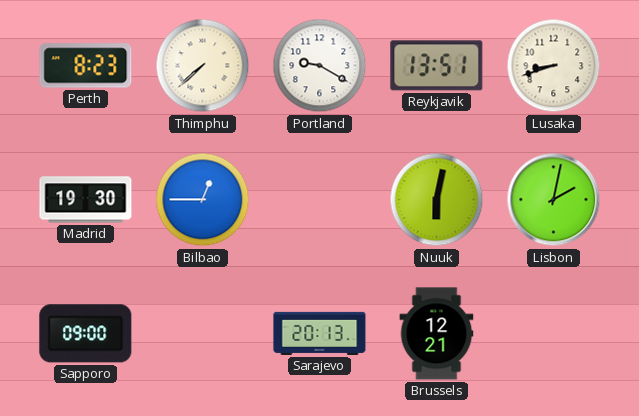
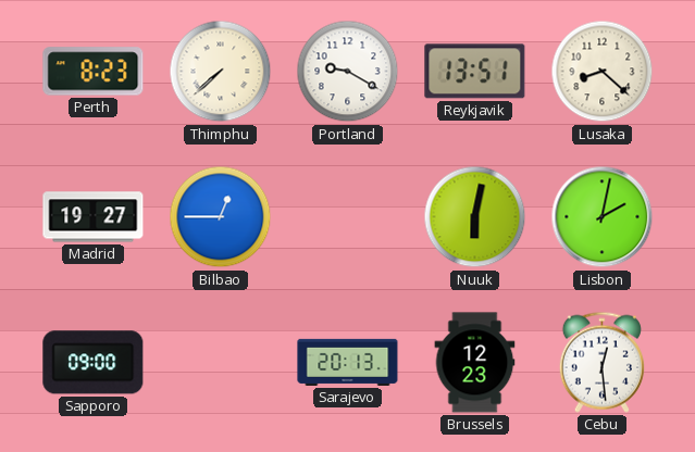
Lusaka: 8:42 -> 8:22
Madrid: 19:30 -> 19:27
Brussels: 12:21 -> 12:23
Cebu: none -> 12:29
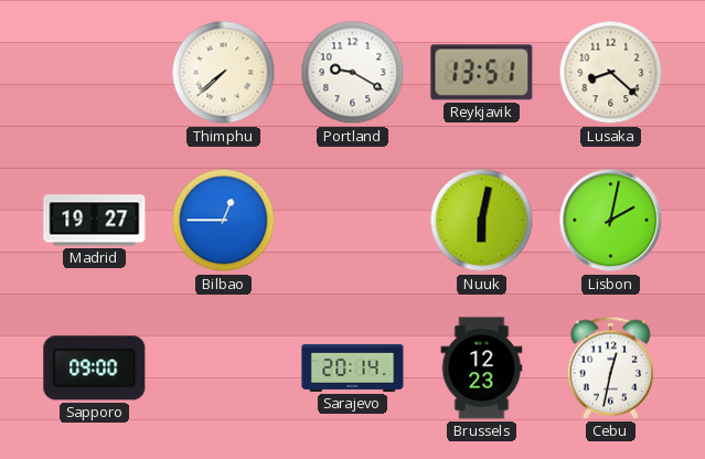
Perth: 8:23 -> none
Sarajevo: 20:13 -> 20:14
Cebu: 12:29 -> 12:32
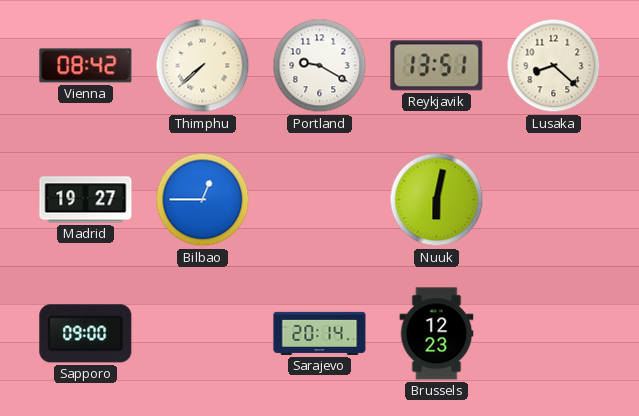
Vienna: none -> 08:42
Lisbon: 2:02 -> none
Cebu: 12:32 -> none
